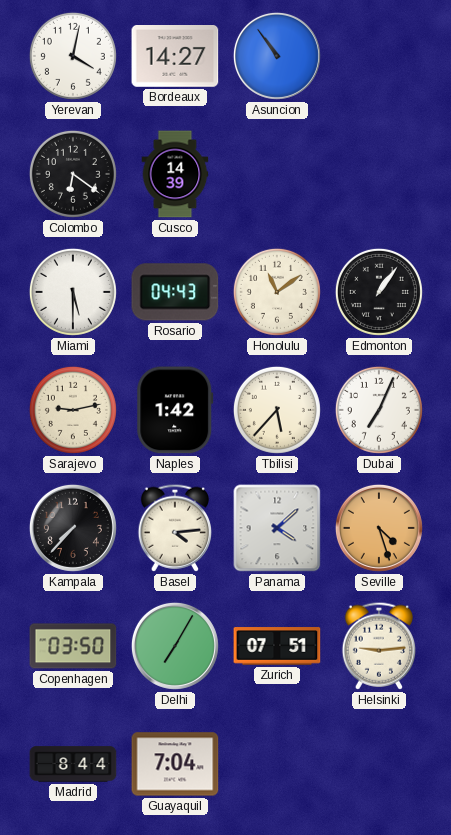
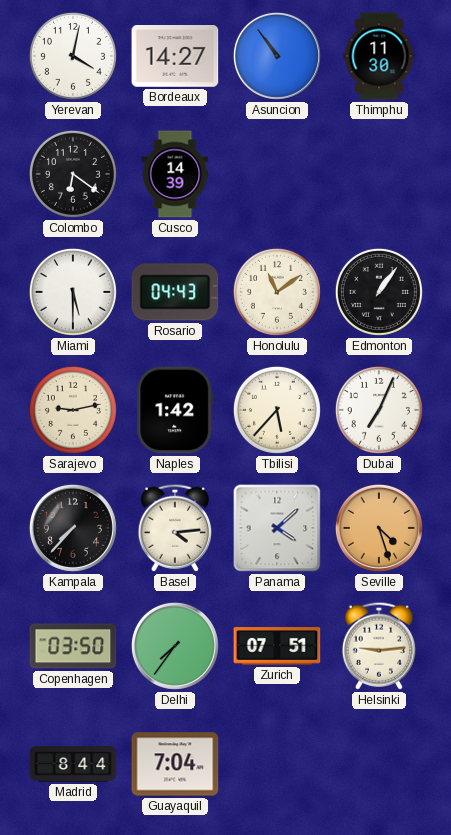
Thimphu: none -> 11:30
Delhi: 7:05 -> 7:36
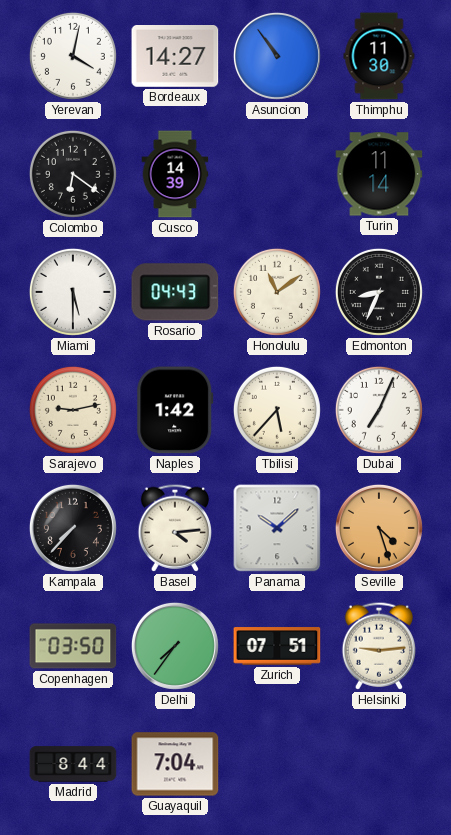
Turin: none -> 11:14
Edmonton: 1:06 -> 8:34
Panama: 4:08 -> 10:08
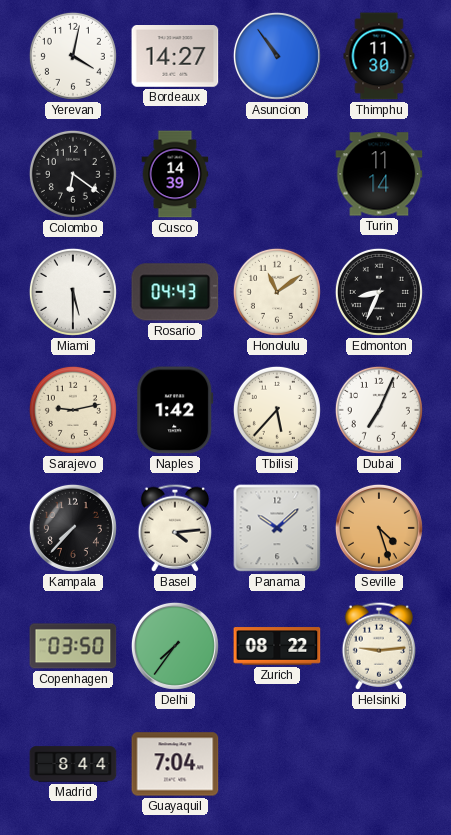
Zurich: 07:51 -> 08:22
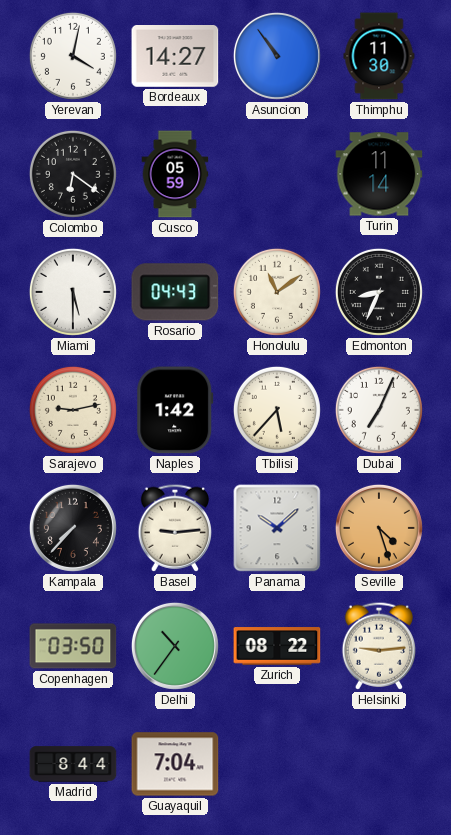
Cusco: 14:39 -> 05:59
Basel: 4:14 -> 9:14
Delhi: 7:36 -> 10:36
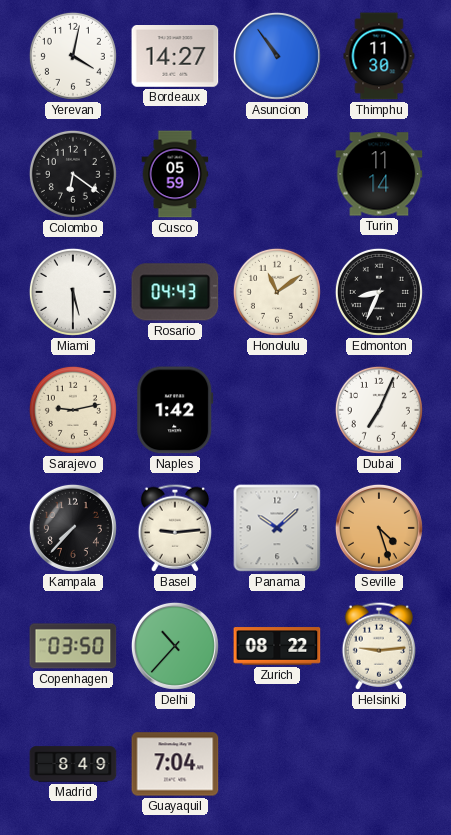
Tbilisi: 5:37 -> none
Delhi: 10:36 -> 10:37
Madrid: 8:44 -> 8:49
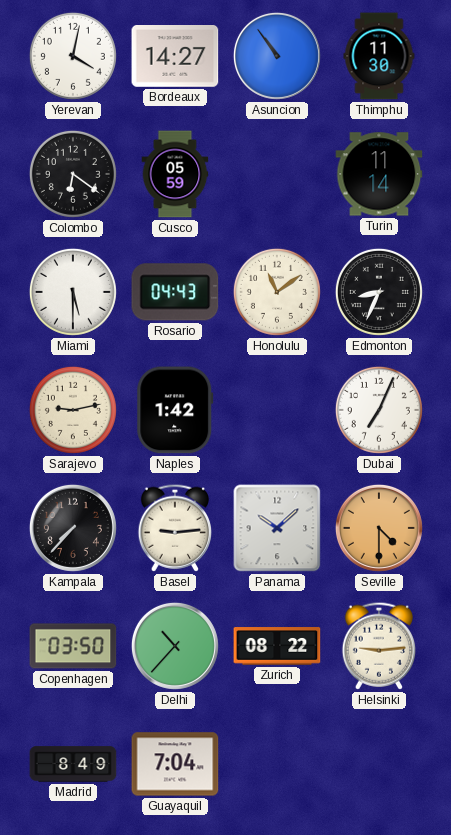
Seville: 4:27 -> 4:30
